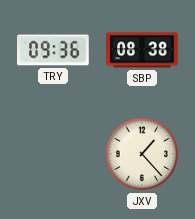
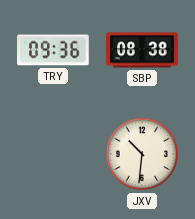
JXV: 1:23 -> 10:31
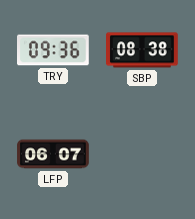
LFP: none -> 06:07
JXV: 10:31 -> none
